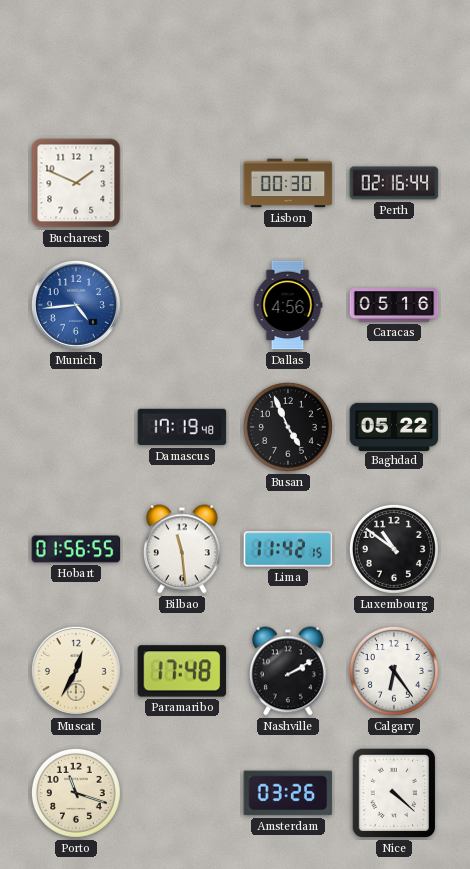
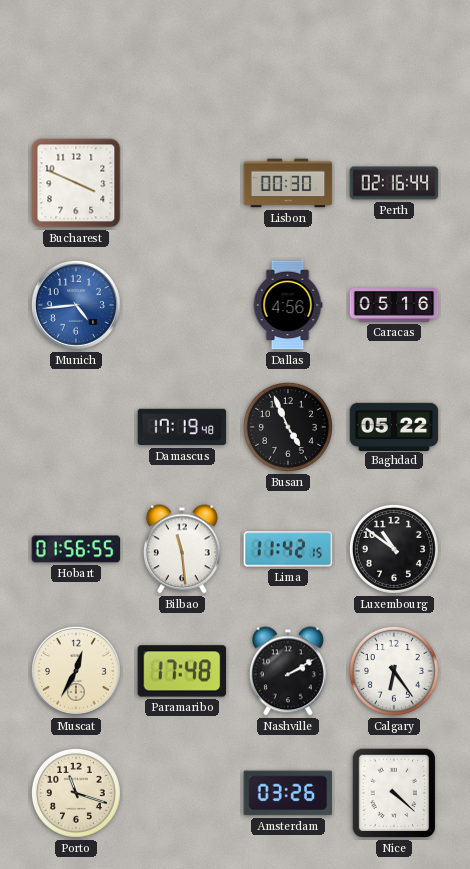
Bucharest: 1:49 -> 3:49
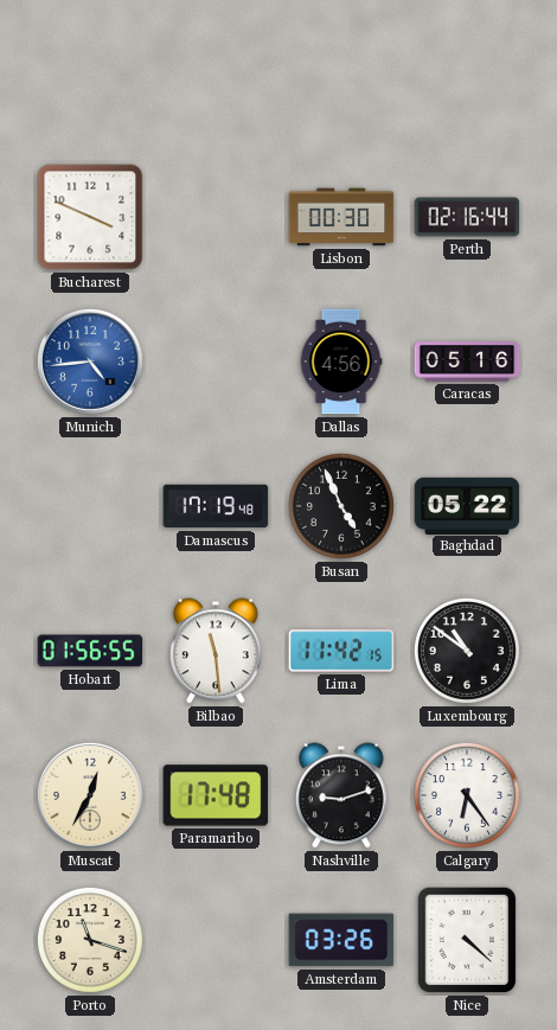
Nashville: 2:10 -> 9:12
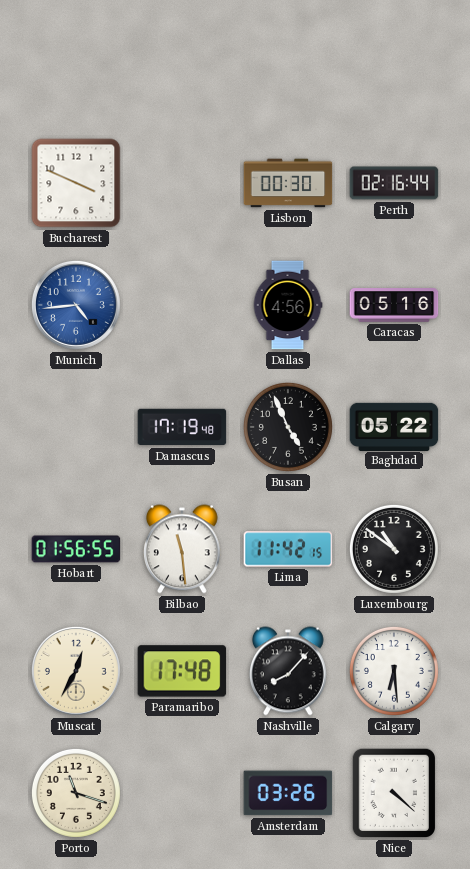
Nashville: 9:12 -> 8:07
Calgary: 6:24 -> 6:29
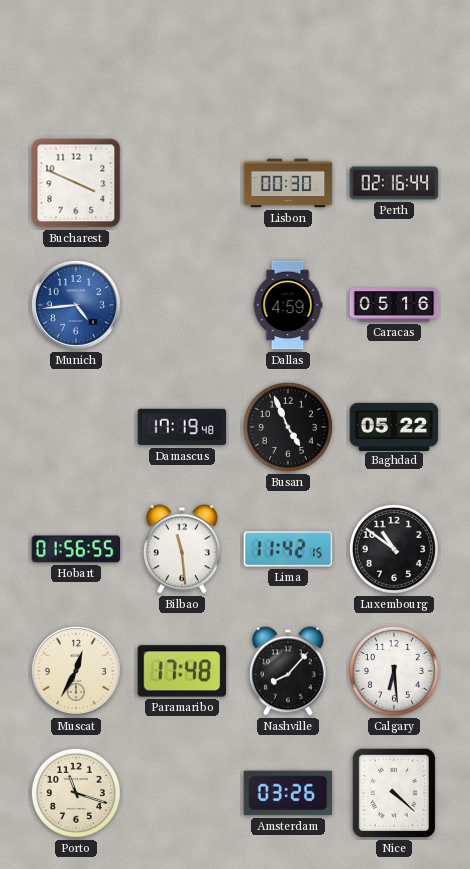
Dallas: 4:56 -> 4:59
